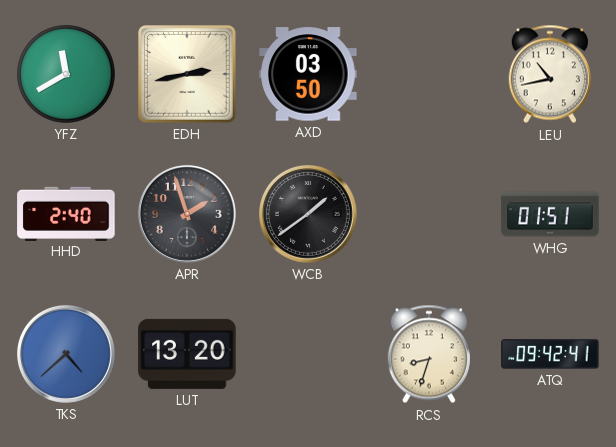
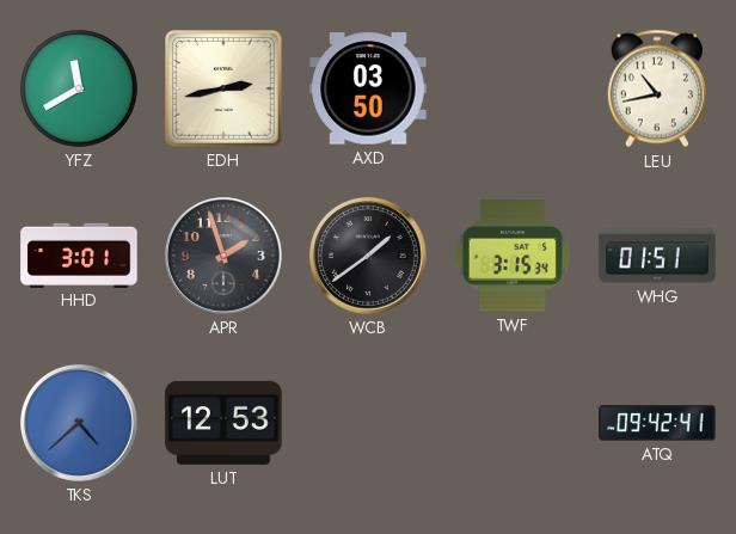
HHD: 2:40 -> 3:01
TWF: none -> 3:15
LUT: 13:20 -> 12:53
RCS: 8:33 -> none
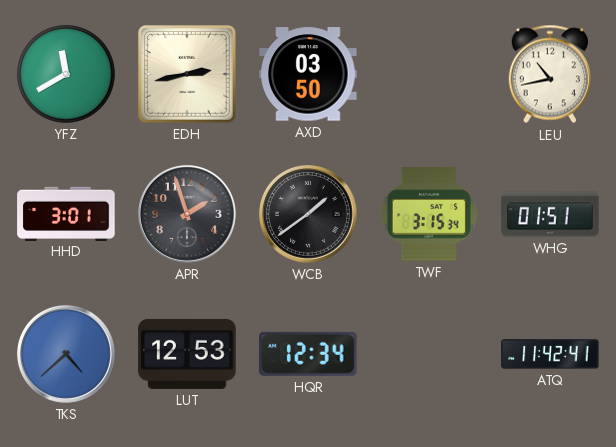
HQR: none -> 12:34
ATQ: 09:42 -> 11:42
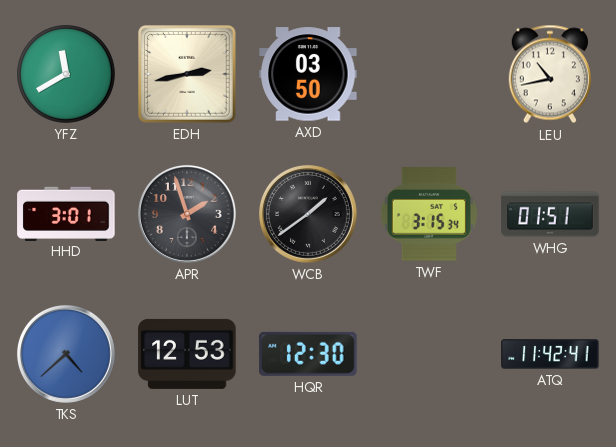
HQR: 12:34 -> 12:30
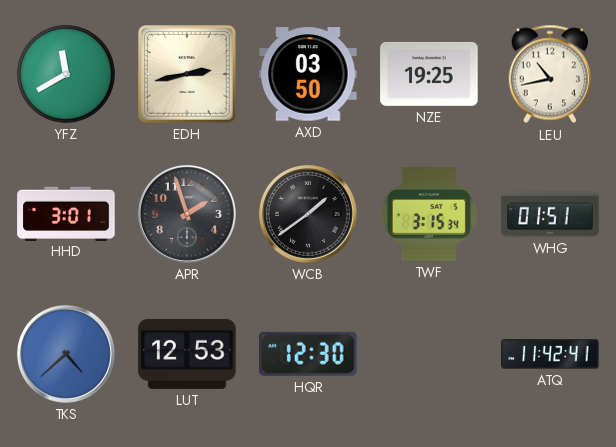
NZE: none -> 19:25
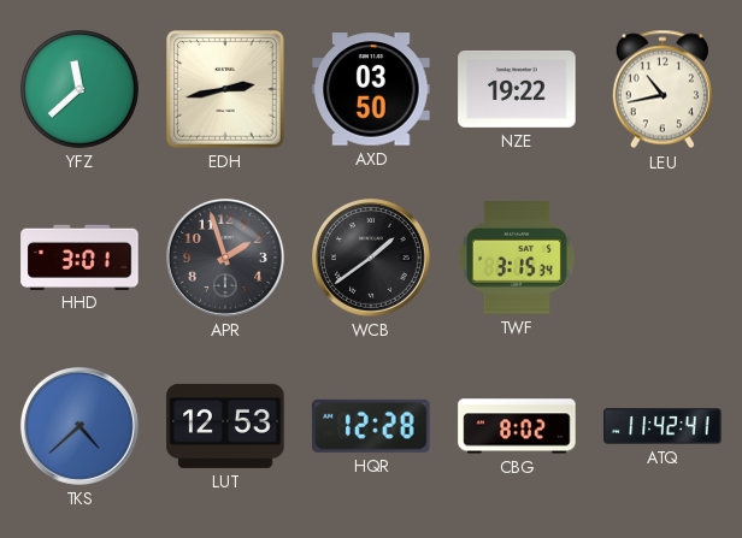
YFZ: 11:40 -> 11:38
NZE: 19:25 -> 19:22
WHG: 01:51 -> none
HQR: 12:30 -> 12:28
CBG: none -> 8:02
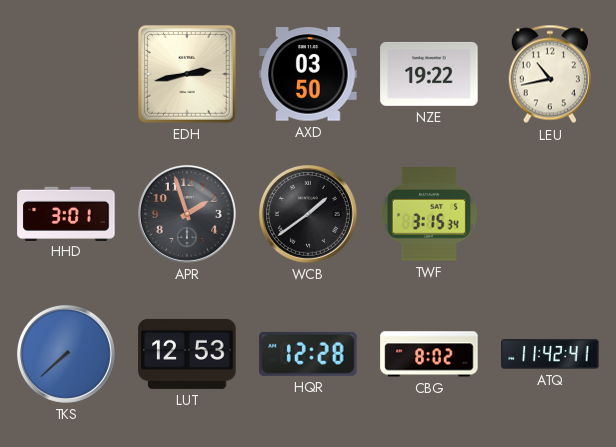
YFZ: 11:38 -> none
TKS: 4:38 -> 7:38
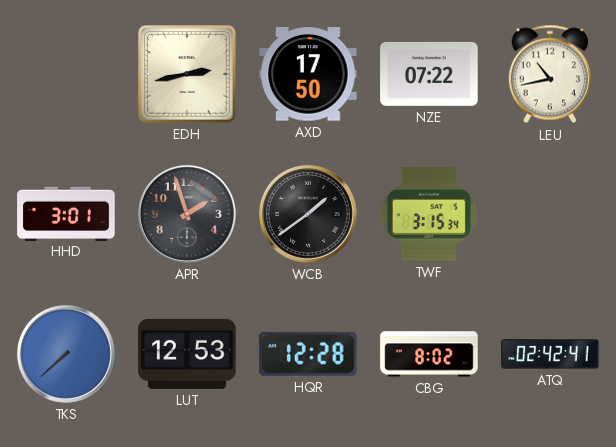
AXD: 03:50 -> 17:50
NZE: 19:22 -> 07:22
ATQ: 11:42 -> 02:42
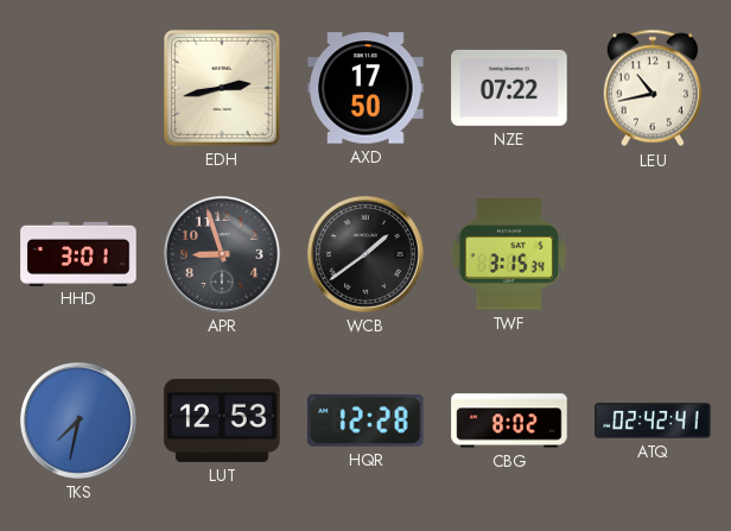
APR: 1:57 -> 8:57
TKS: 7:38 -> 7:32
